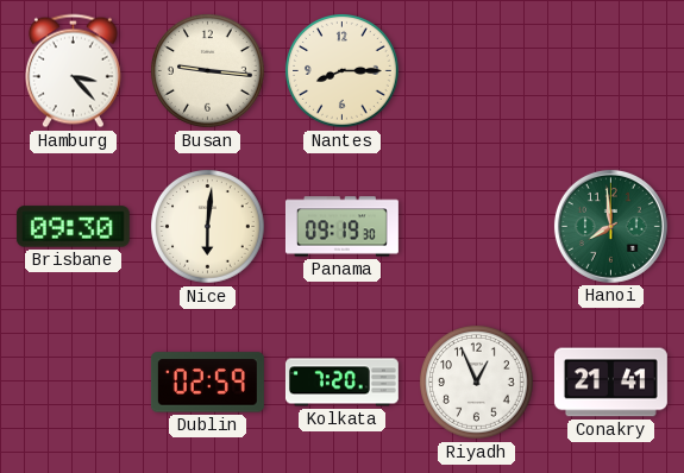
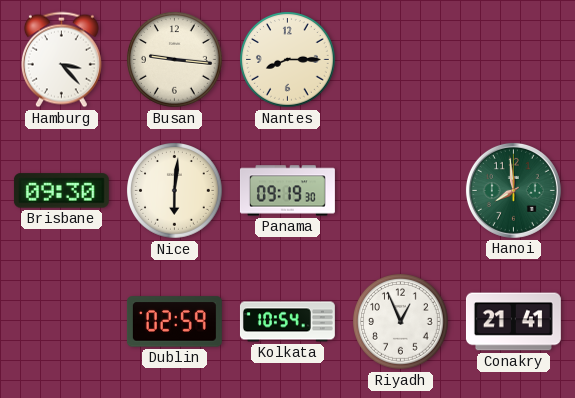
Kolkata: 7:20 -> 10:54
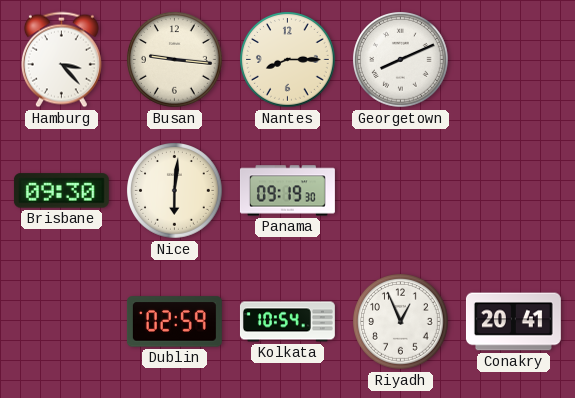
Georgetown: none -> 8:11
Hanoi: 7:59 -> none
Conakry: 21:41 -> 20:41
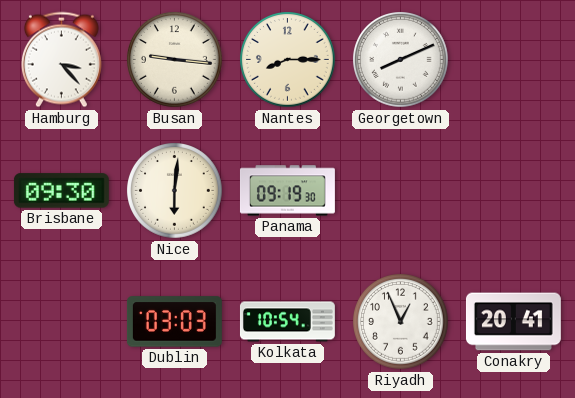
Dublin: 02:59 -> 03:03
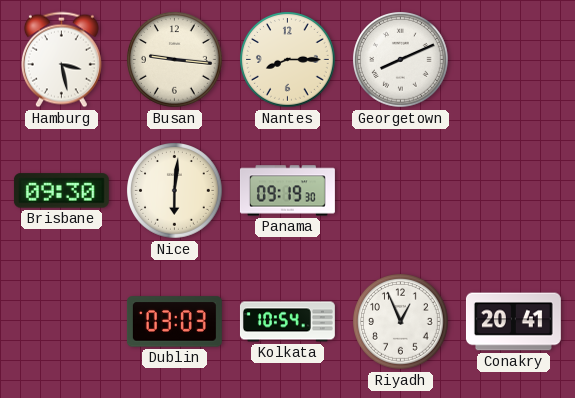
Hamburg: 3:23 -> 3:28
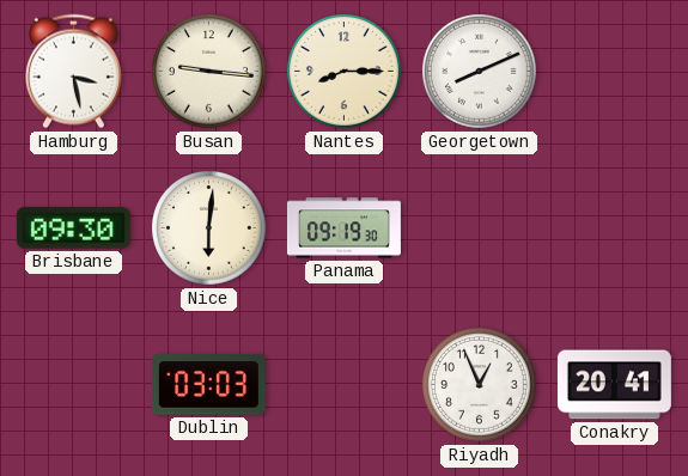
Kolkata: 10:54 -> none
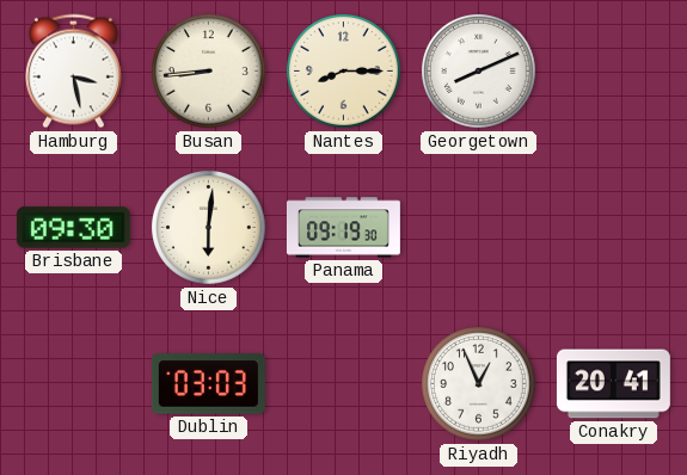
Busan: 9:16 -> 8:44
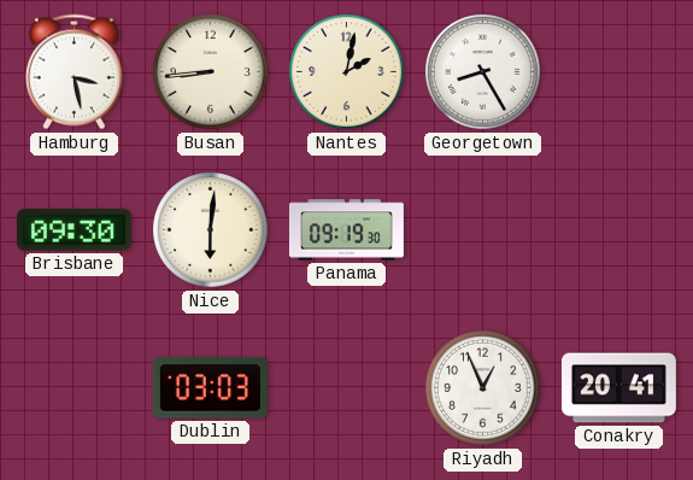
Nantes: 8:15 -> 2:02
Georgetown: 8:11 -> 8:25
